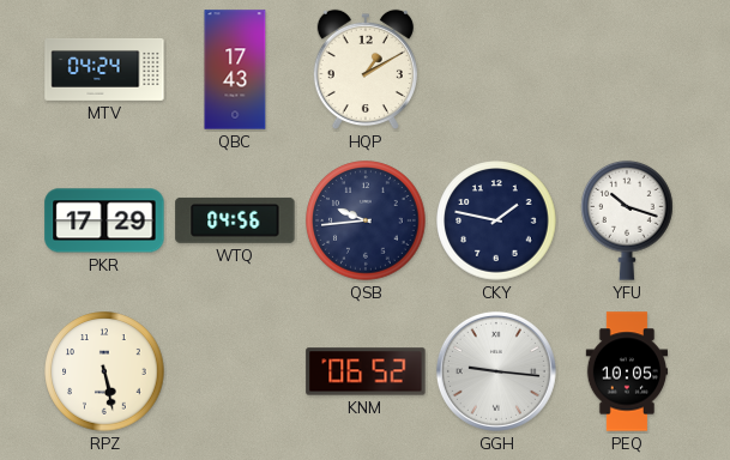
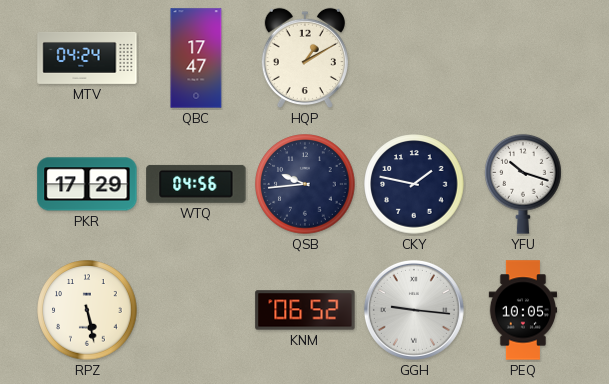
QBC: 17:43 -> 17:47
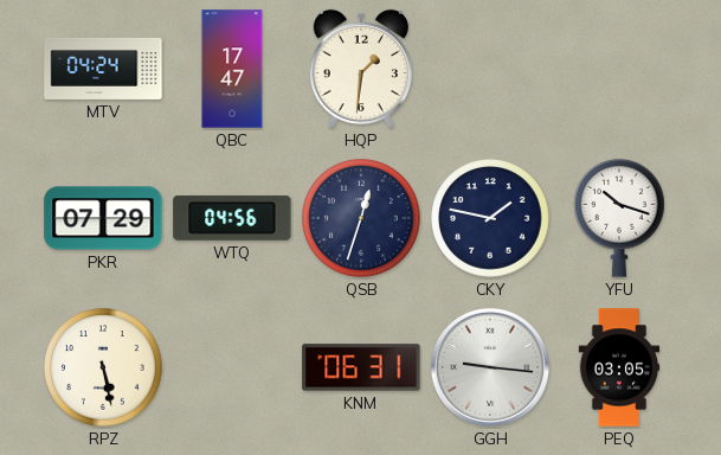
HQP: 1:10 -> 1:31
PKR: 17:29 -> 07:29
QSB: 9:44 -> 12:33
KNM: 06:52 -> 06:31
PEQ: 10:05 -> 03:05
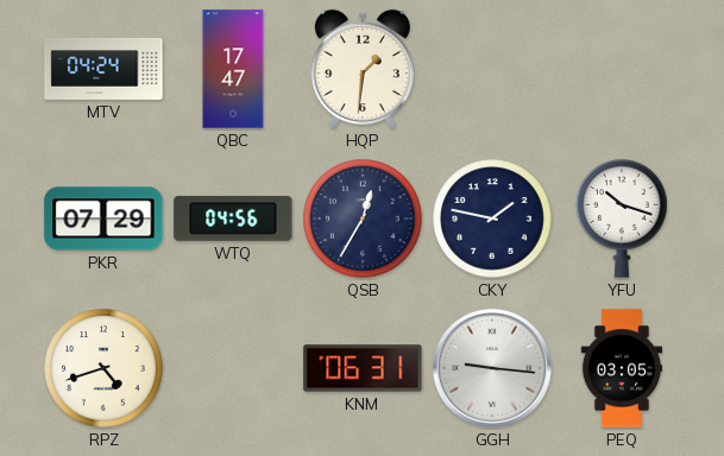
QSB: 12:33 -> 12:35
RPZ: 5:28 -> 4:42
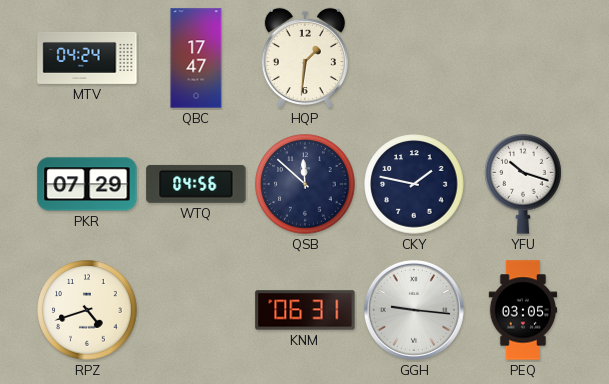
QSB: 12:35 -> 11:52
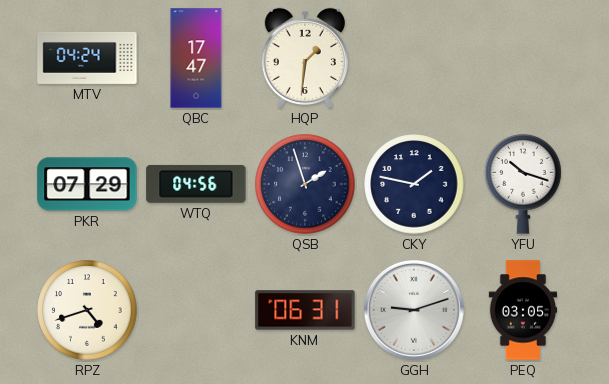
QSB: 11:52 -> 1:57
GGH: 9:16 -> 9:12
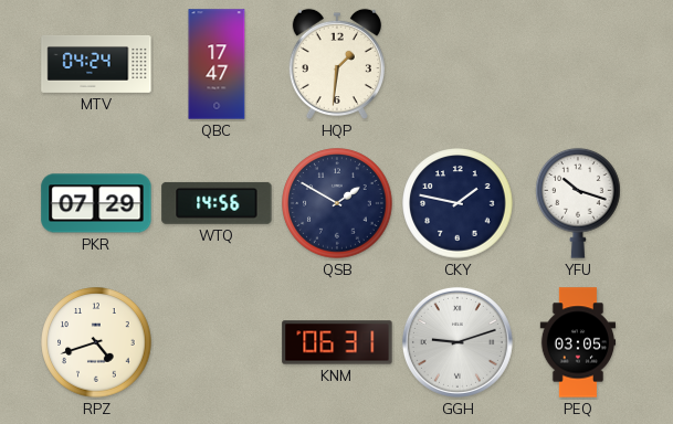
WTQ: 04:56 -> 14:56
QSB: 1:57 -> 1:50
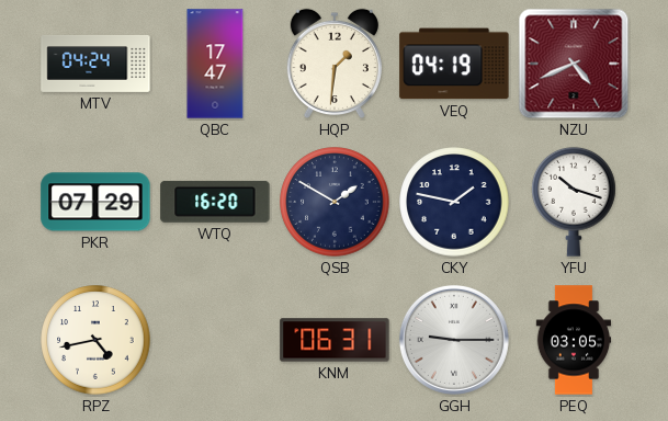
VEQ: none -> 04:19
NZU: none -> 4:41
WTQ: 14:56 -> 16:20
RPZ: 4:42 -> 4:43
GGH: 9:12 -> 9:15
